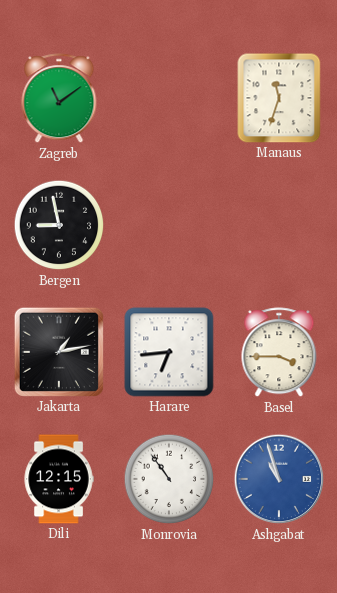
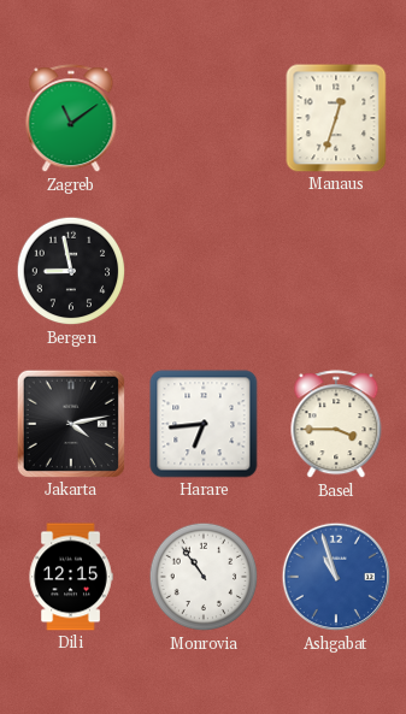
Manaus: 11:33 -> 12:33
Jakarta: 1:13 -> 4:13
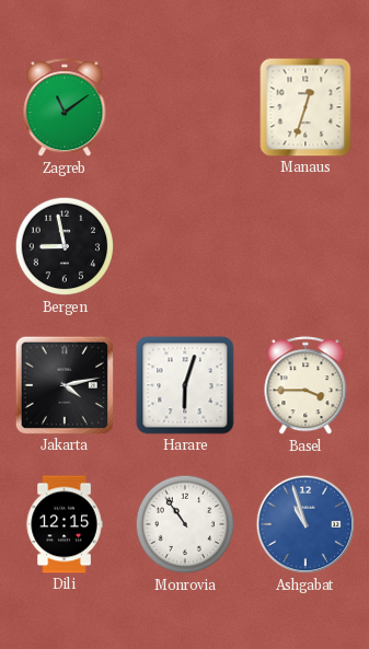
Harare: 6:44 -> 6:03
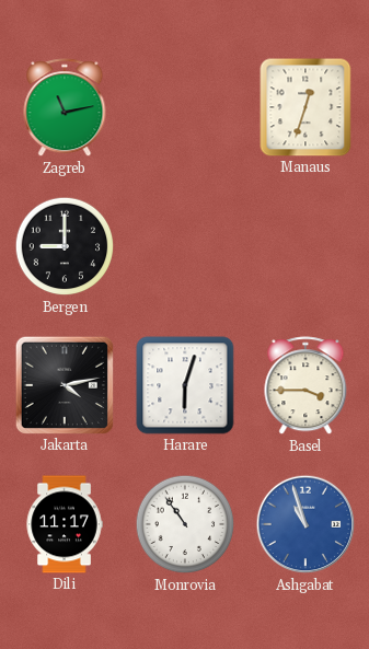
Zagreb: 11:09 -> 11:13
Bergen: 8:58 -> 9:00
Dili: 12:15 -> 11:17
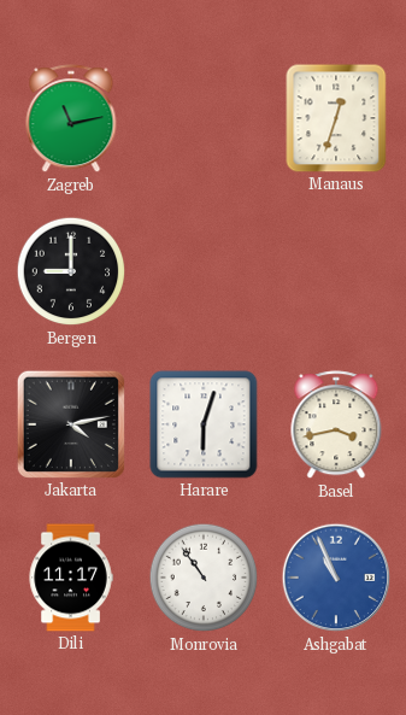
Basel: 3:45 -> 3:43
Ashgabat: 10:57 -> 10:56
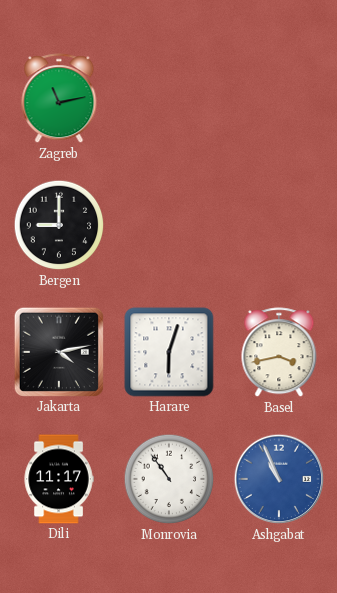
Manaus: 12:33 -> none
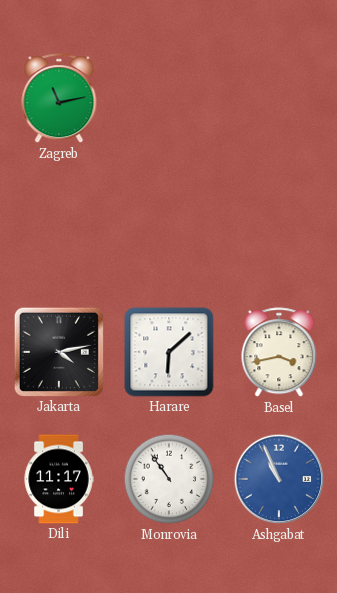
Bergen: 9:00 -> none
Harare: 6:03 -> 6:08
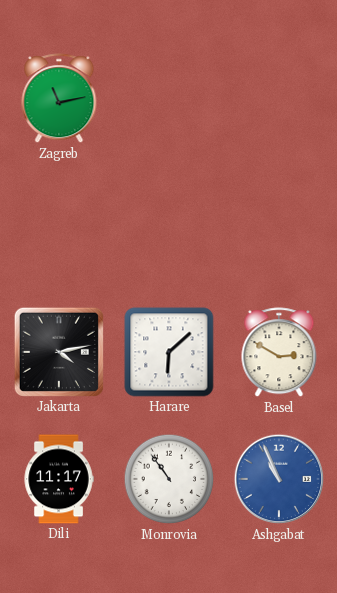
Basel: 3:43 -> 2:50
